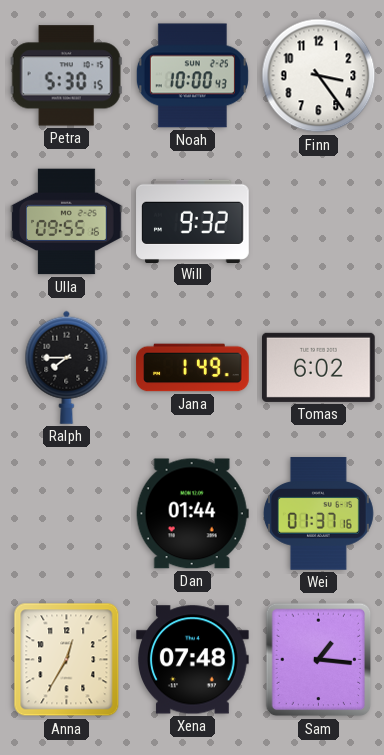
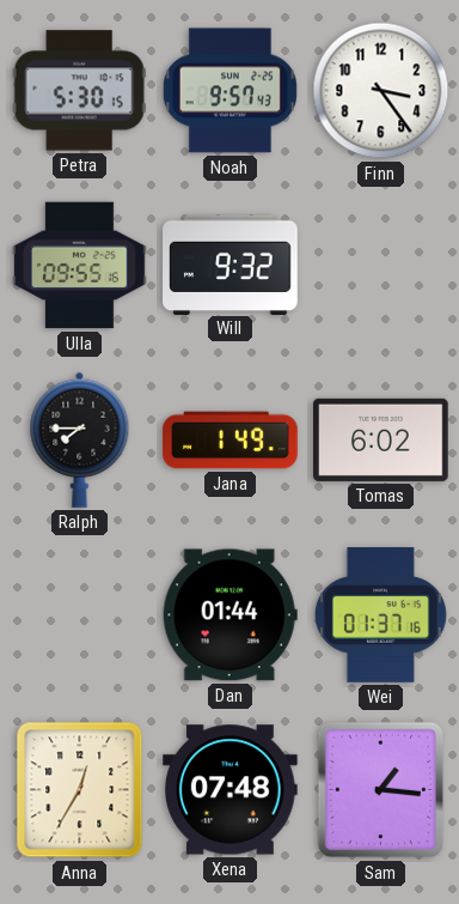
Noah: 10:00 -> 9:57
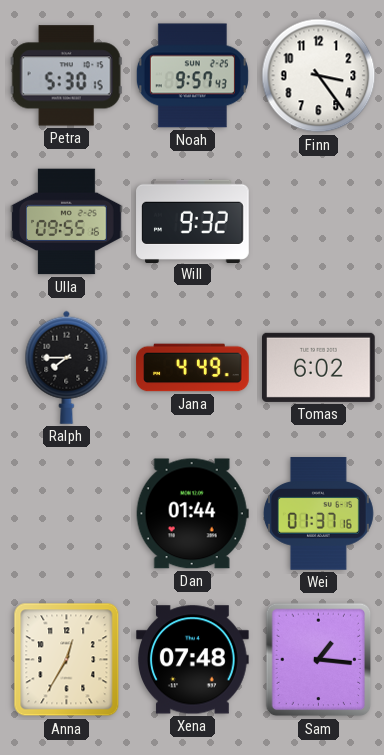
Jana: 1:49 -> 4:49
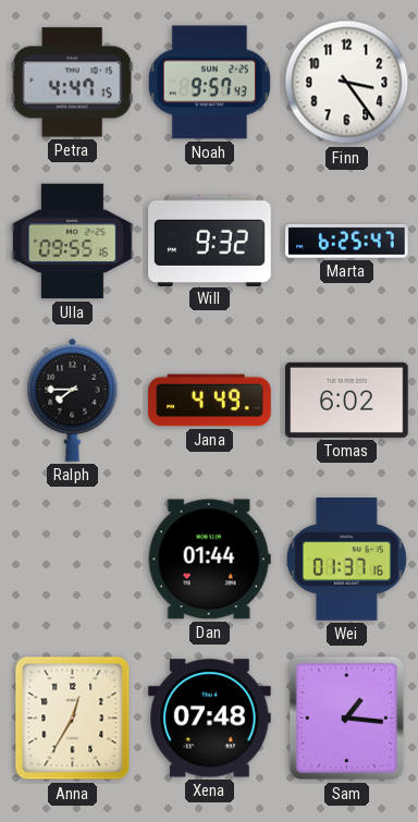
Petra: 5:30 -> 4:47
Marta: none -> 6:25
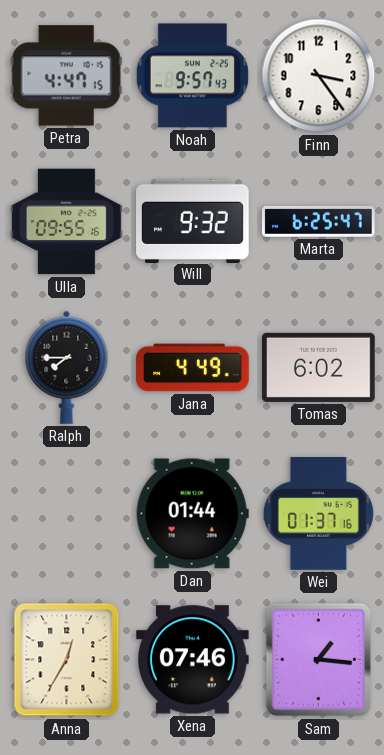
Xena: 07:48 -> 07:46
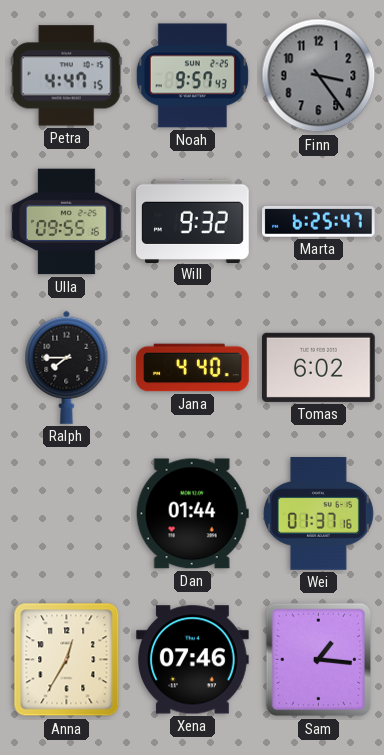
Finn dial: white -> grey
Jana: 4:49 -> 4:40
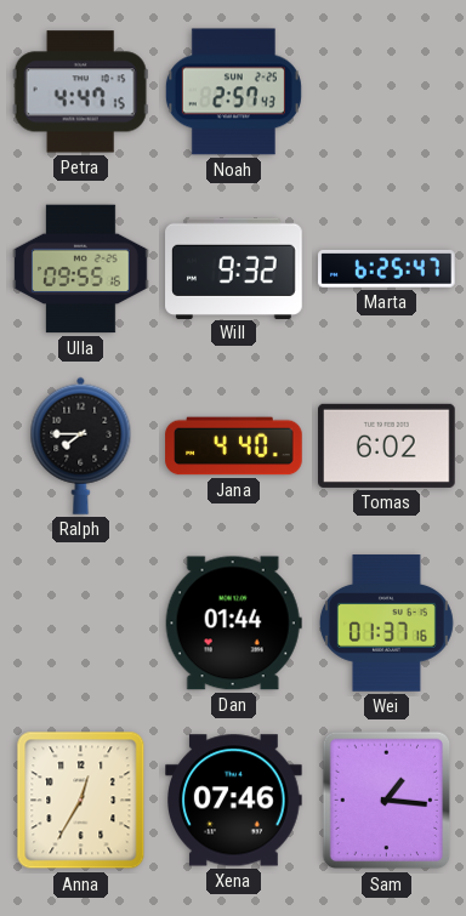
Noah: 9:57 -> 2:57
Finn: 3:24 -> none
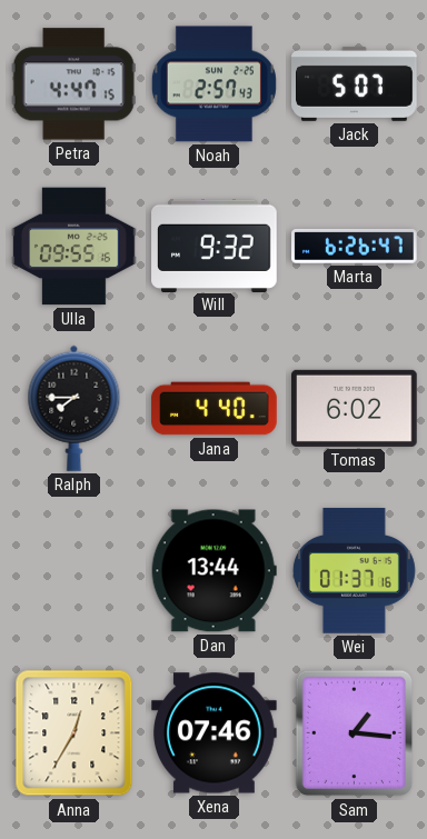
Jack: none -> 5:07
Marta: 6:25 -> 6:26
Dan: 01:44 -> 13:44
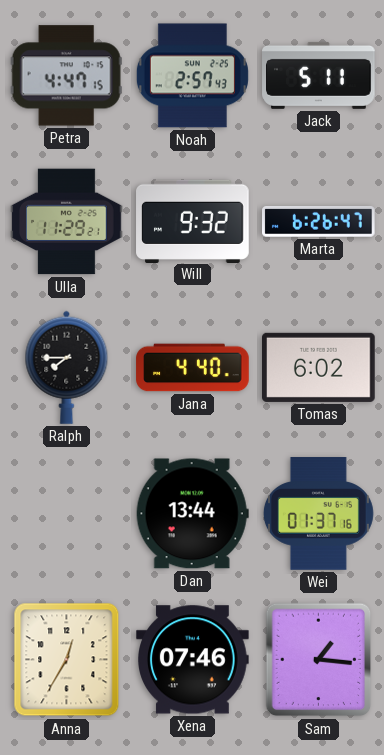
Jack: 5:07 -> 5:11
Ulla: 09:55 -> 11:29
